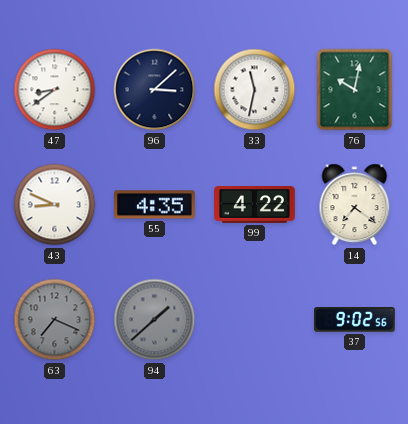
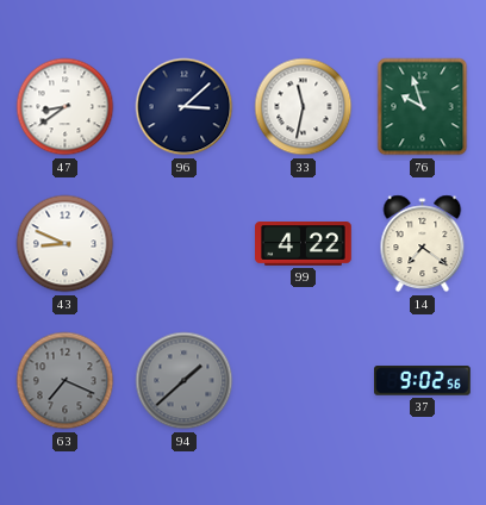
76: 10:02 -> 9:57
55: 4:35 -> none
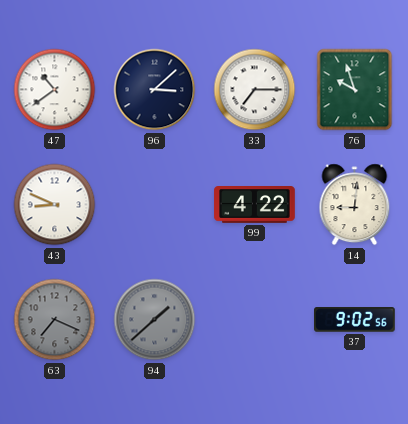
47: 8:39 -> 10:39
33: 11:32 -> 7:15
14: 7:21 -> 9:01
